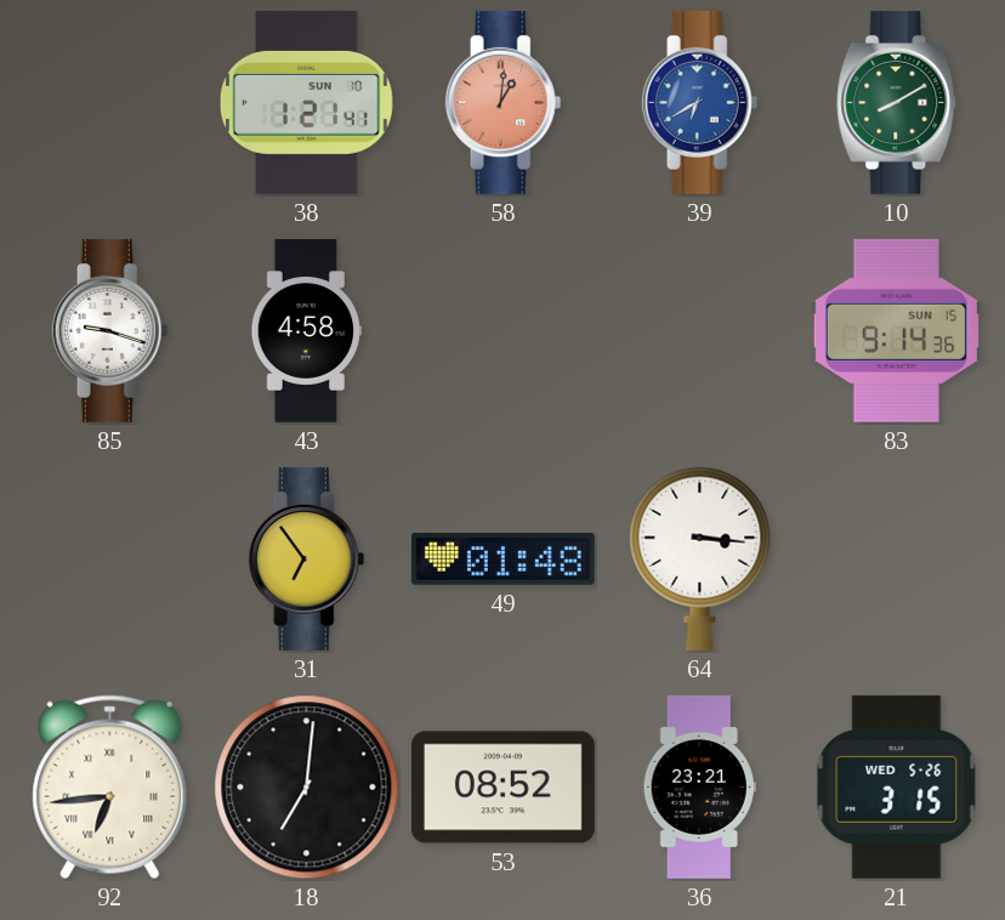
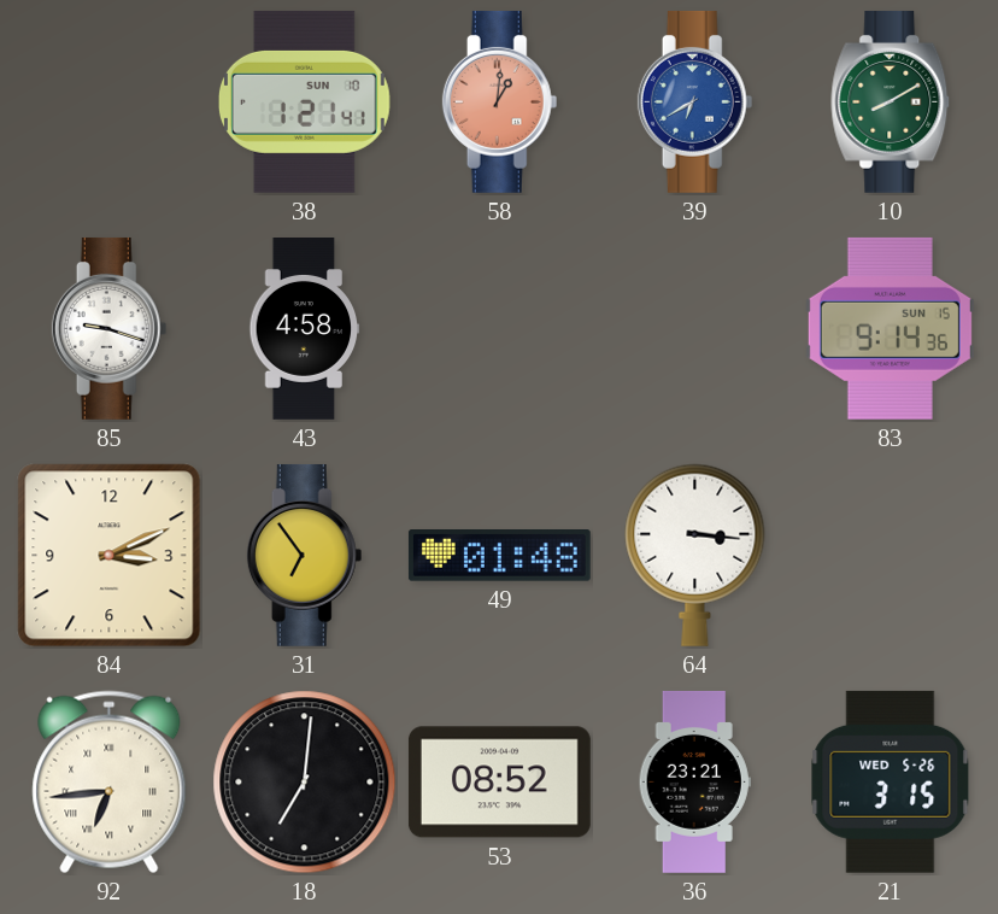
84: none -> 3:11
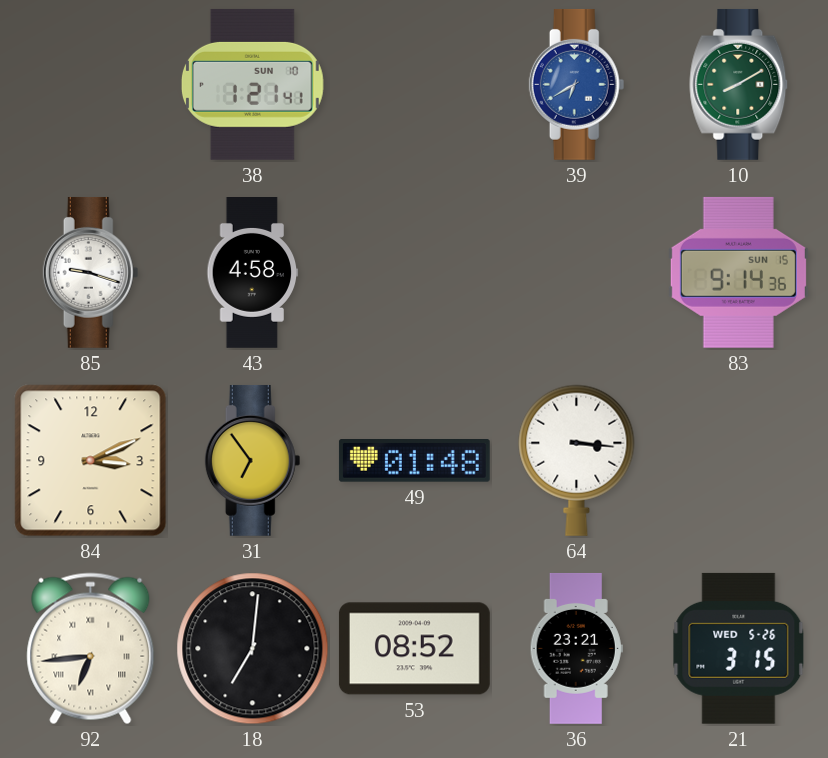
58: 1:01 -> none
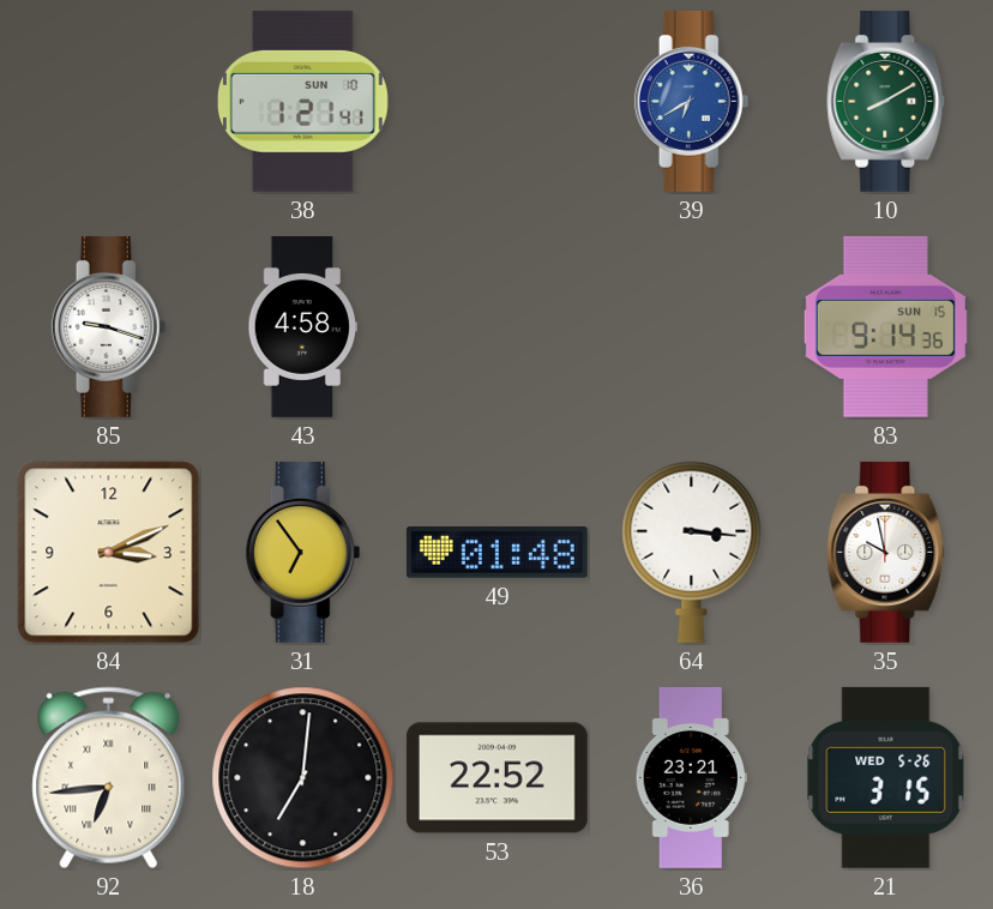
35: none -> 9:58
53: 08:52 -> 22:52
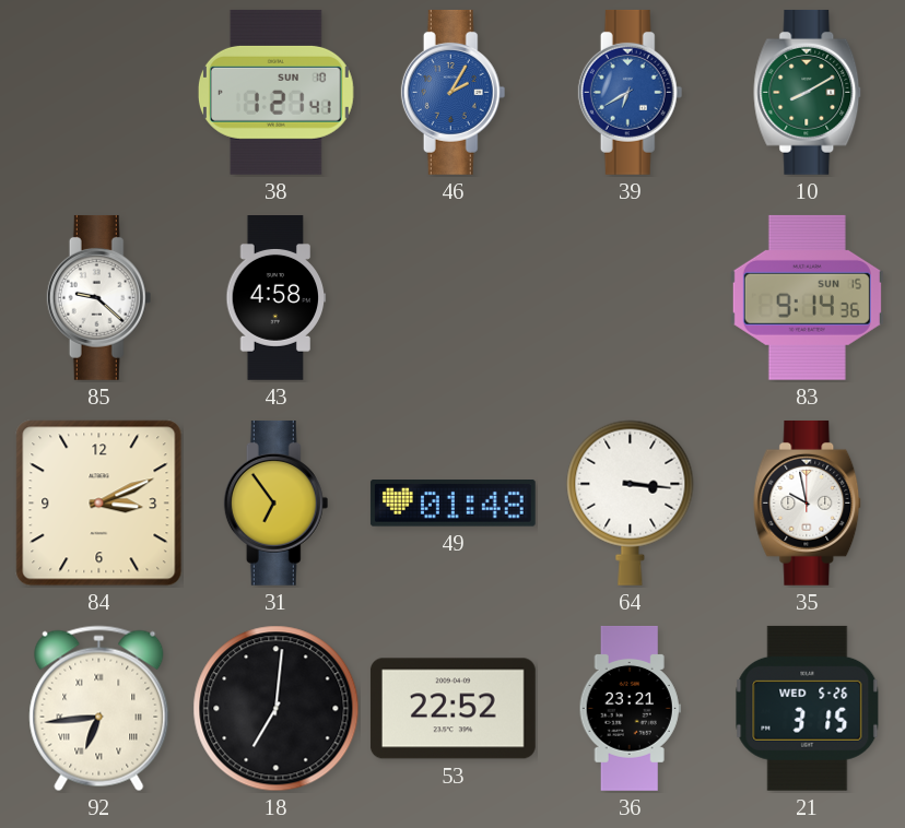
46: none -> 2:05
85: 9:18 -> 9:22
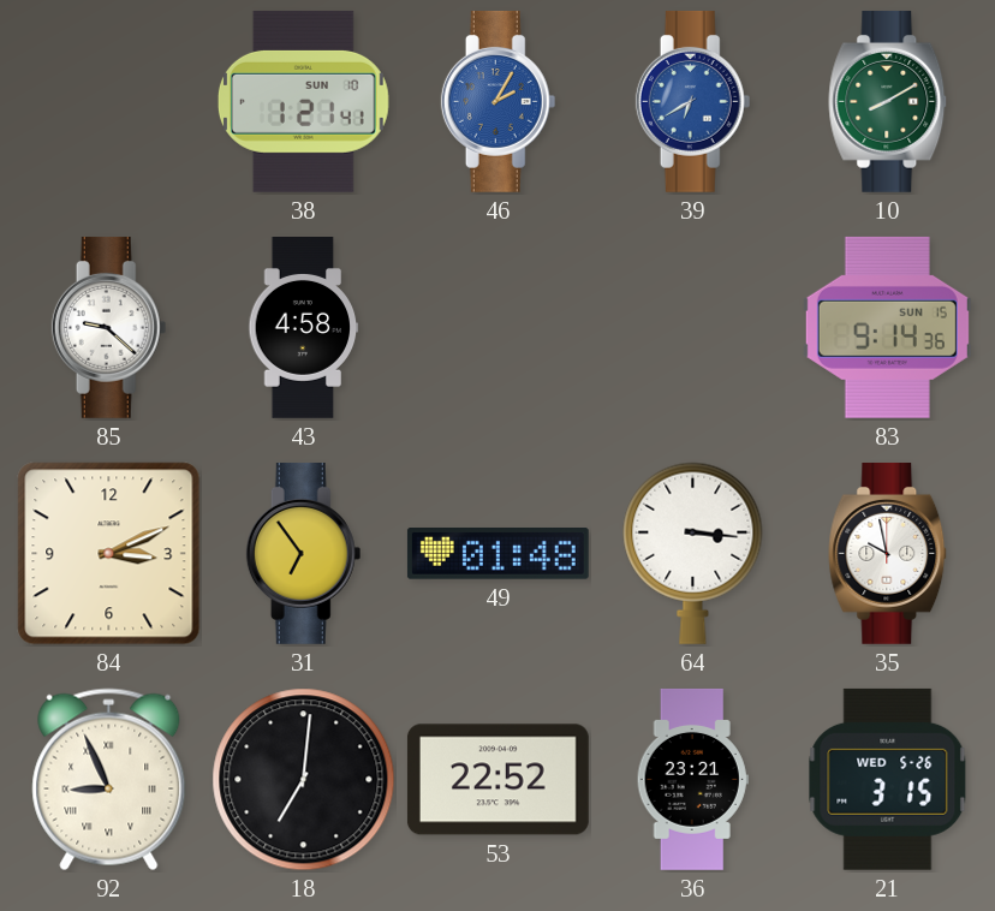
92: 6:44 -> 8:56
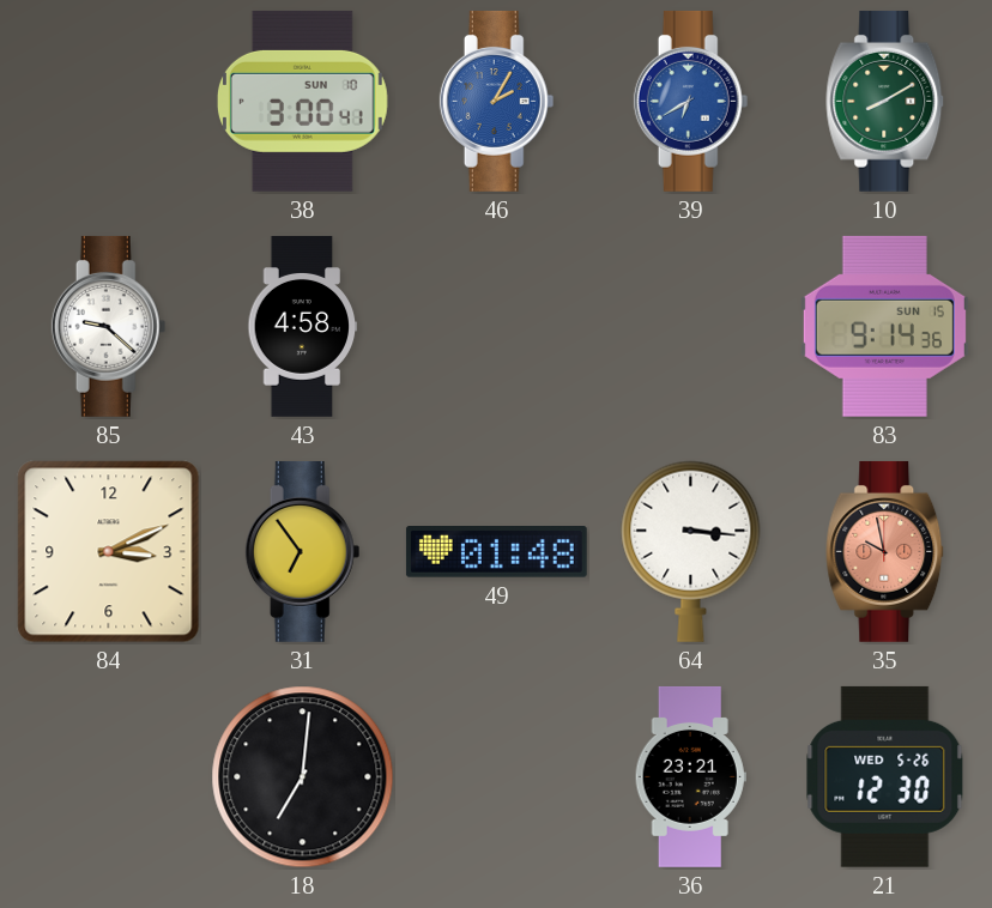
38: 1:21 -> 3:00
35 dial: white -> salmon
92: 8:56 -> none
53: 22:52 -> none
21: 3:15 -> 12:30
